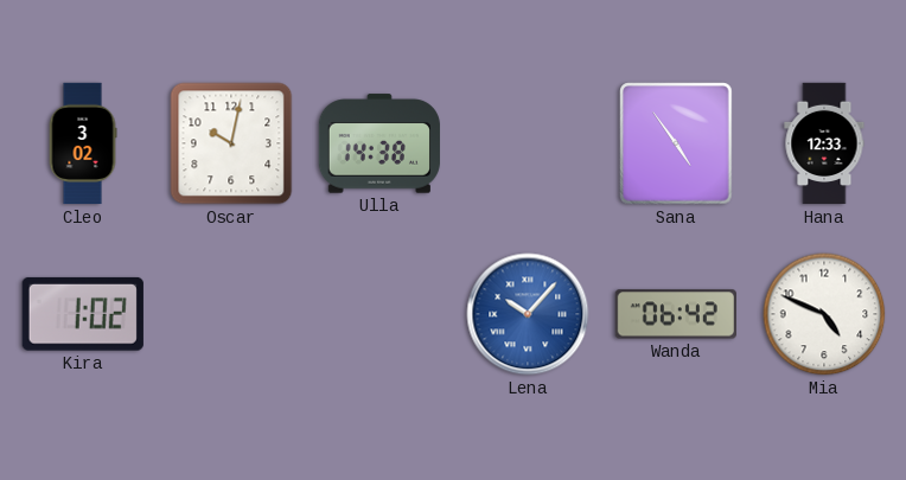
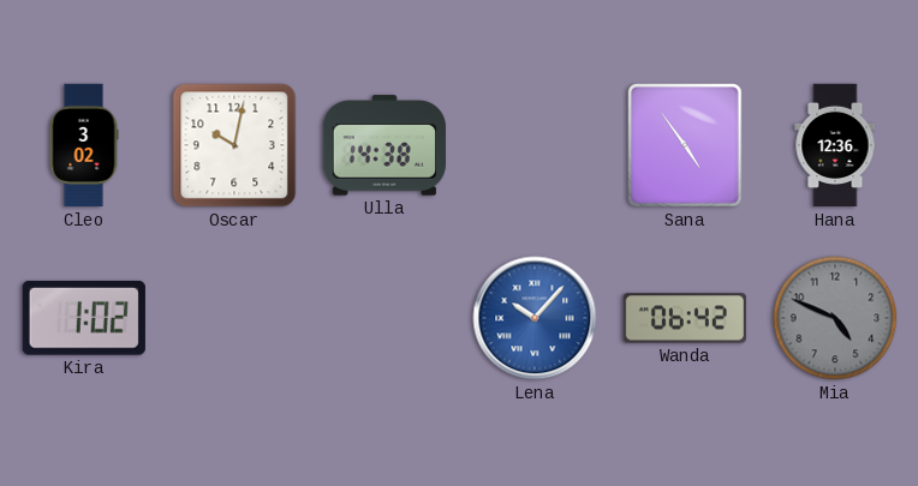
Hana: 12:33 -> 12:36
Mia dial: white -> grey
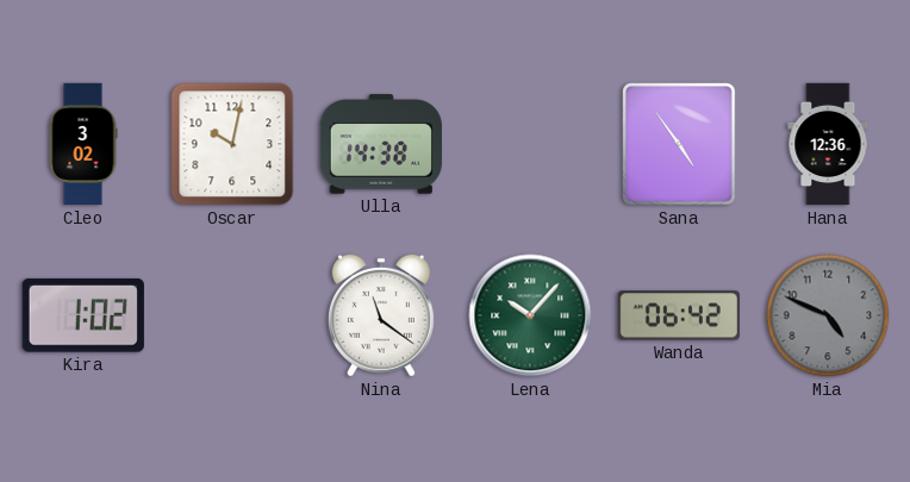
Nina: none -> 11:21
Lena dial: blue -> green
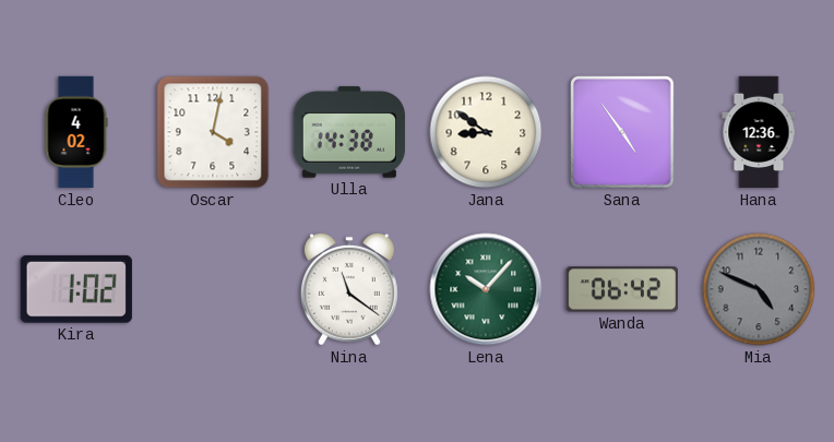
Cleo: 3:02 -> 4:02
Oscar: 10:02 -> 4:02
Jana: none -> 8:51
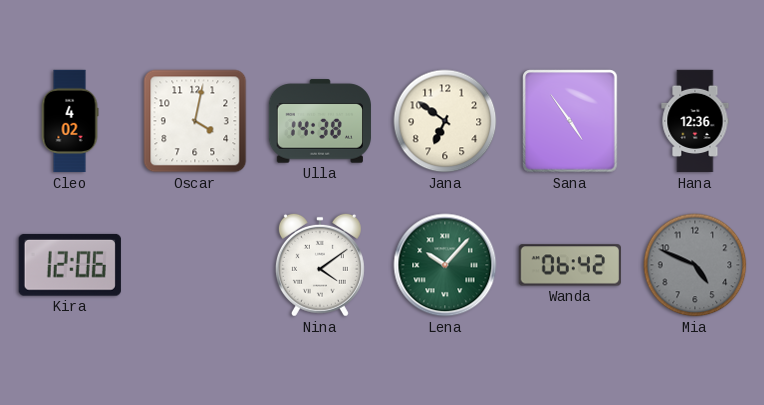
Jana: 8:51 -> 6:51
Kira: 1:02 -> 12:06
Nina: 11:21 -> 4:09
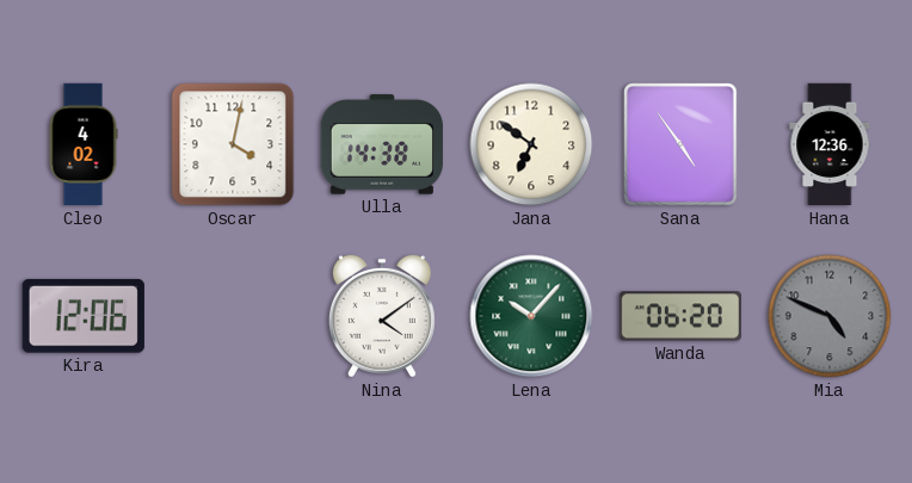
Wanda: 06:42 -> 06:20
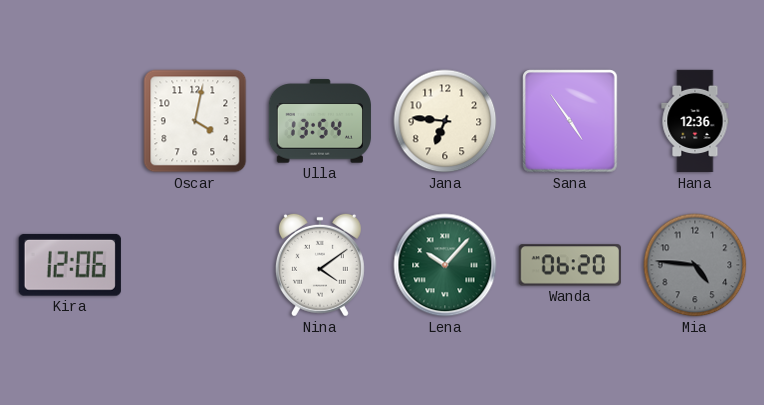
Cleo: 4:02 -> none
Ulla: 14:38 -> 13:54
Jana: 6:51 -> 6:46
Mia: 4:49 -> 4:46
